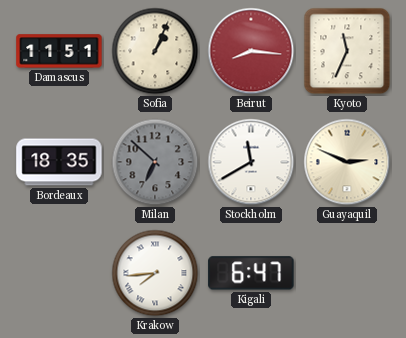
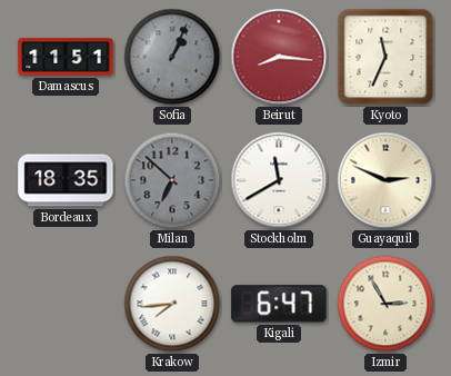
Sofia dial: cream -> grey
Izmir: none -> 2:55
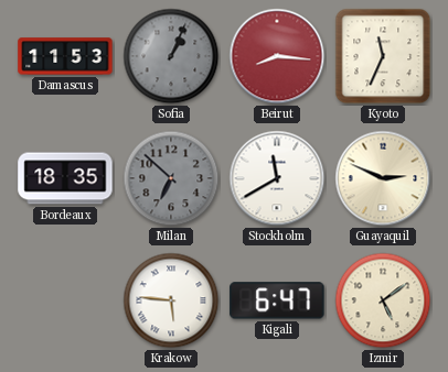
Damascus: 11:51 -> 11:53
Krakow: 7:44 -> 5:46
Izmir: 2:55 -> 5:09
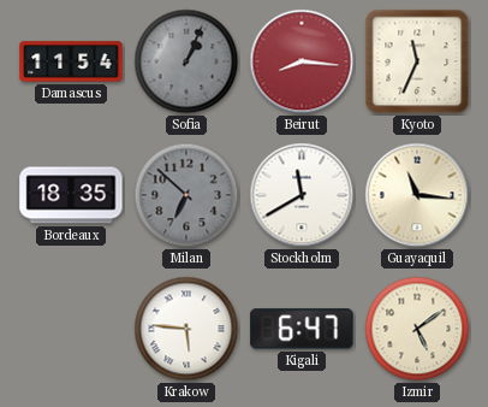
Damascus: 11:53 -> 11:54
Guayaquil: 2:49 -> 11:16
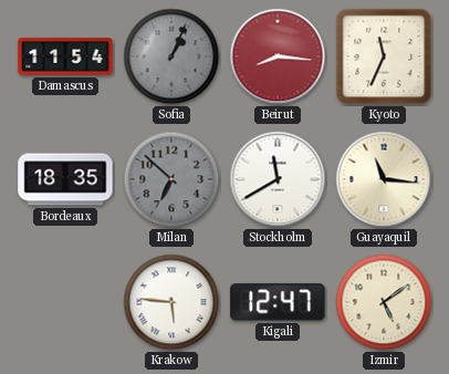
Kigali: 6:47 -> 12:47
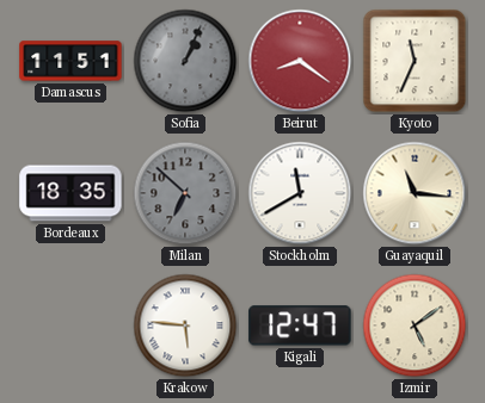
Damascus: 11:54 -> 11:51
Beirut: 8:16 -> 8:21
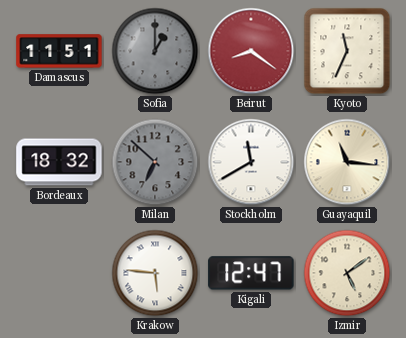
Sofia: 1:04 -> 1:00
Bordeaux: 18:35 -> 18:32
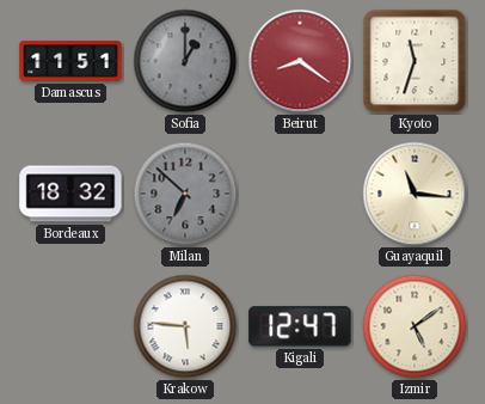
Kyoto: 11:34 -> 11:33
Stockholm: 11:40 -> none
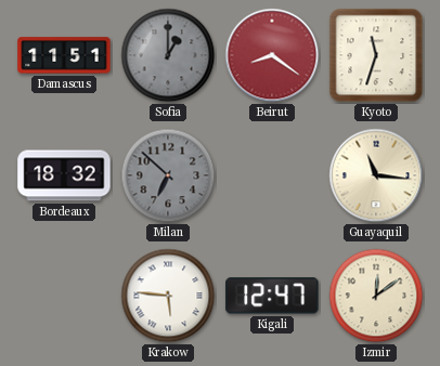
Izmir: 5:09 -> 12:09
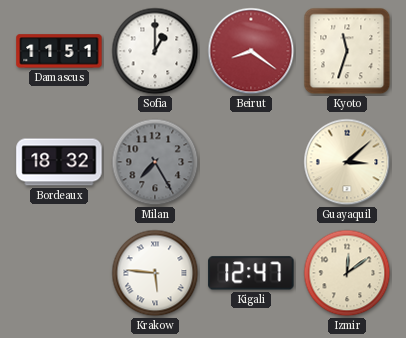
Sofia dial: grey -> white
Milan: 6:52 -> 7:25
Guayaquil: 11:16 -> 3:08
